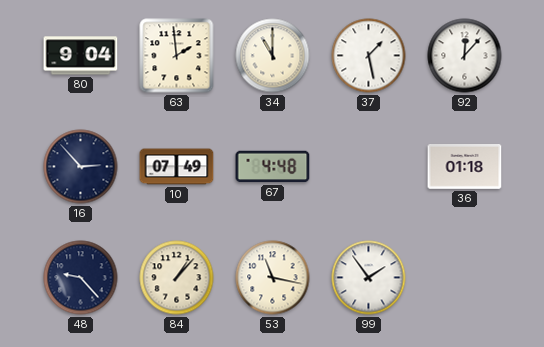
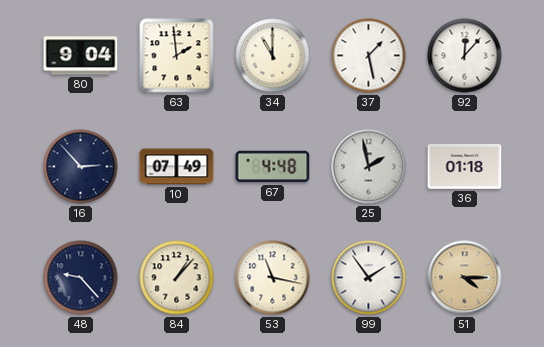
25: none -> 1:58
51: none -> 4:15
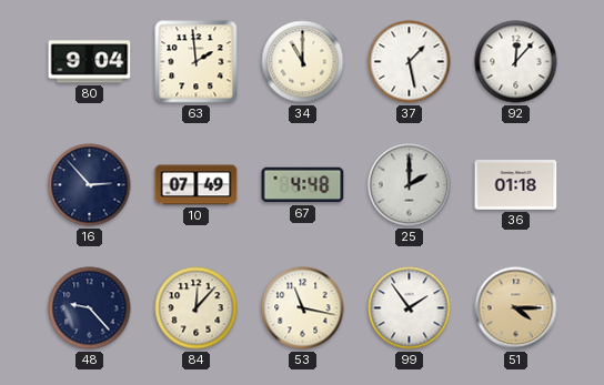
25: 1:58 -> 2:00
84: 1:07 -> 12:07
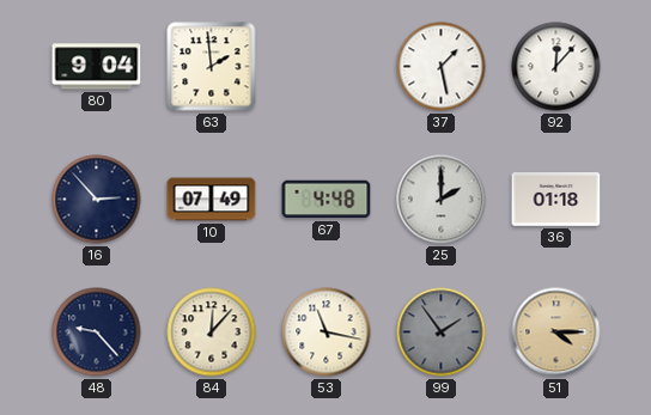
34: 11:00 -> none
99 dial: white -> grey
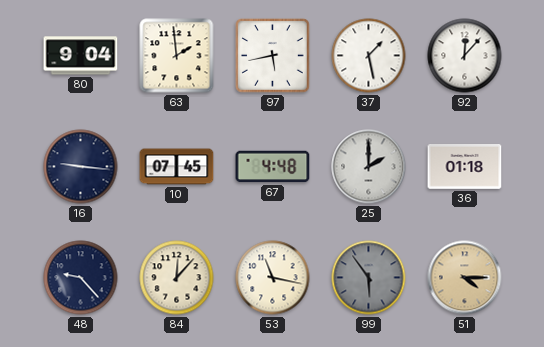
97: none -> 5:43
16: 2:53 -> 9:16
10: 07:49 -> 07:45
99: 1:54 -> 5:54
